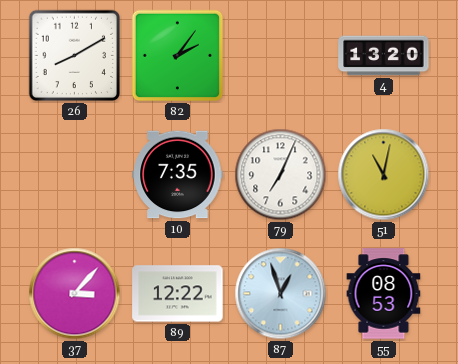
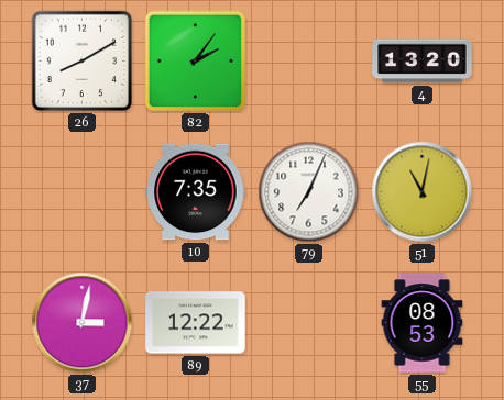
37: 3:07 -> 3:02
87: 12:57 -> none
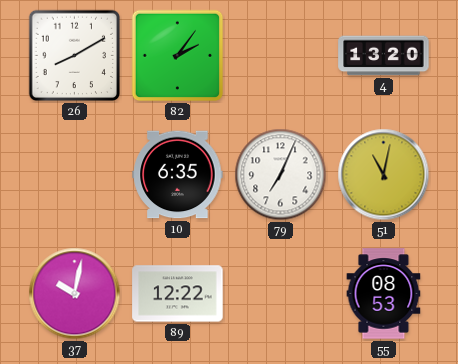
10: 7:35 -> 6:35
37: 3:02 -> 10:02
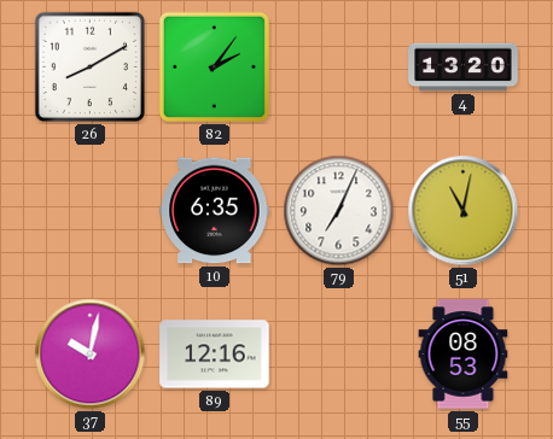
89: 12:22 -> 12:16
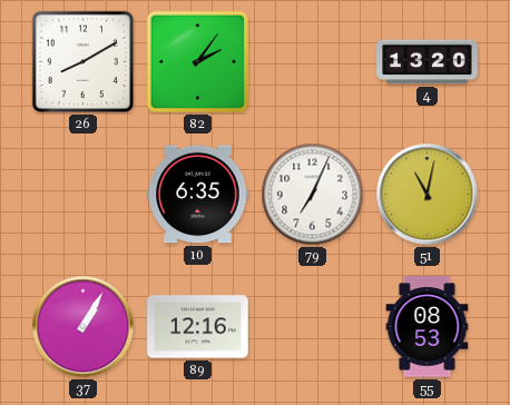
37: 10:02 -> 1:05
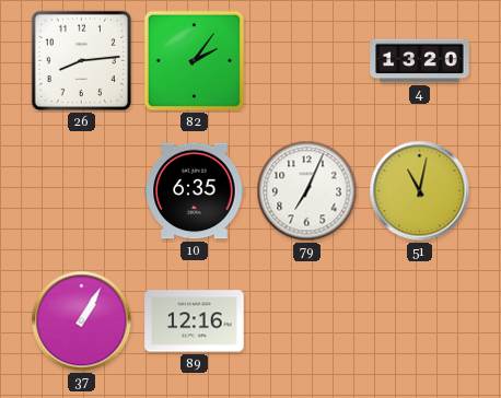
26: 8:10 -> 8:14
55: 08:53 -> none
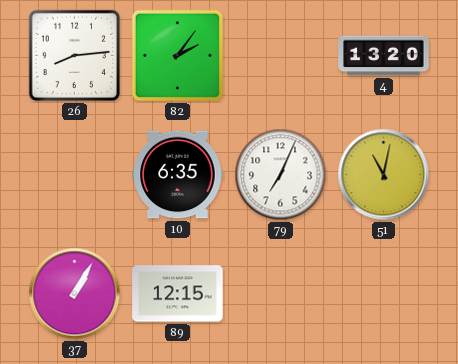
89: 12:16 -> 12:15
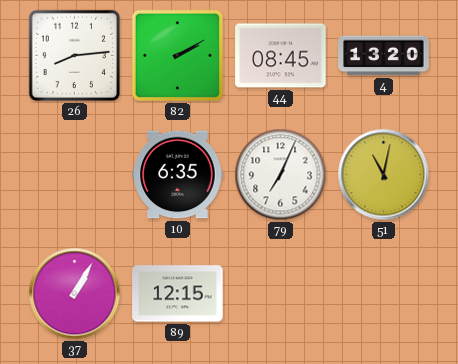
82: 2:06 -> 2:10
44: none -> 08:45
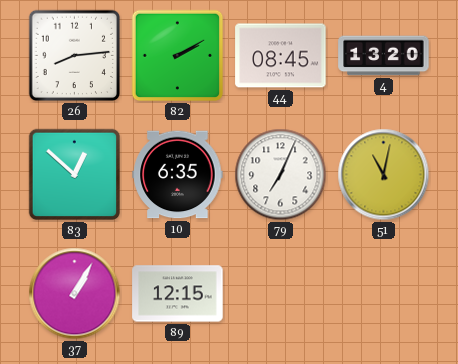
83: none -> 12:52
